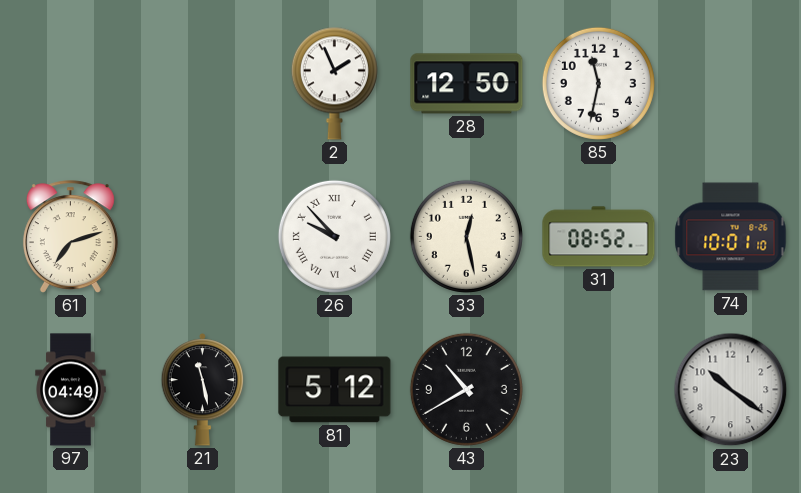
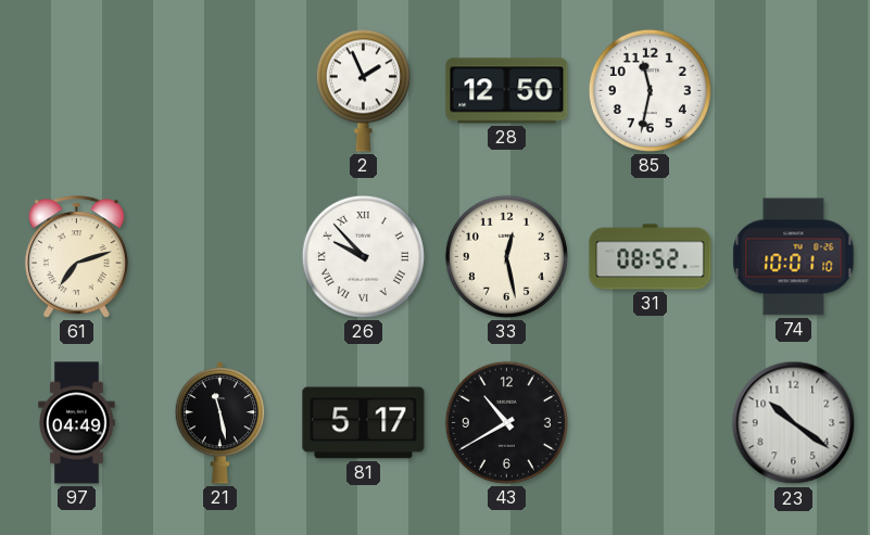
81: 5:12 -> 5:17
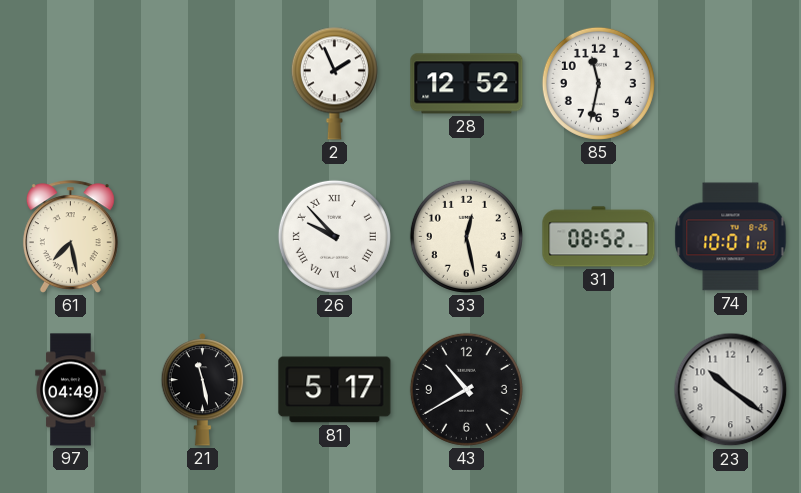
28: 12:50 -> 12:52
61: 7:12 -> 7:28
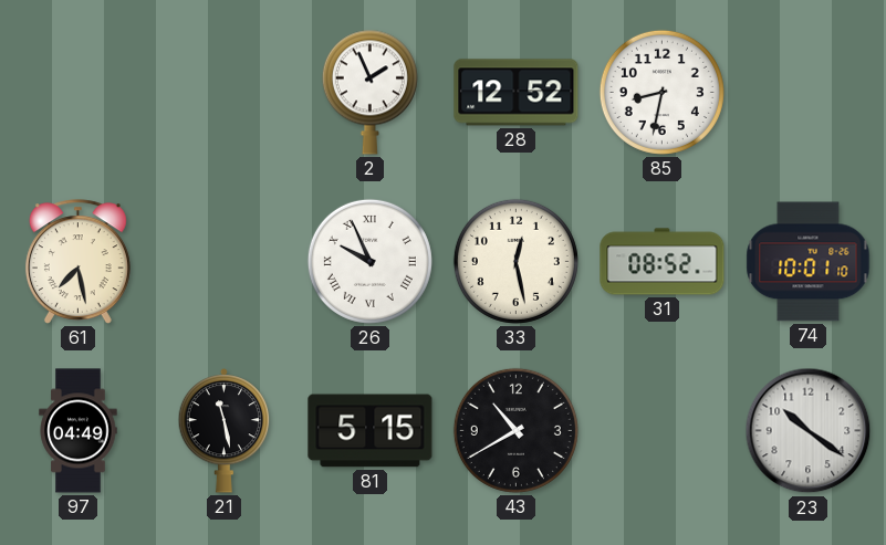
85: 11:32 -> 8:32
26: 9:53 -> 9:56
81: 5:17 -> 5:15
